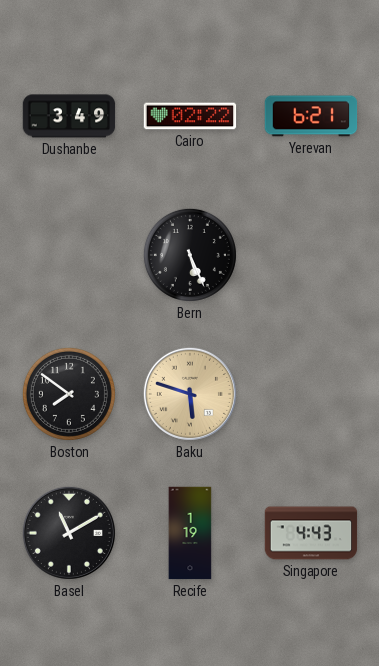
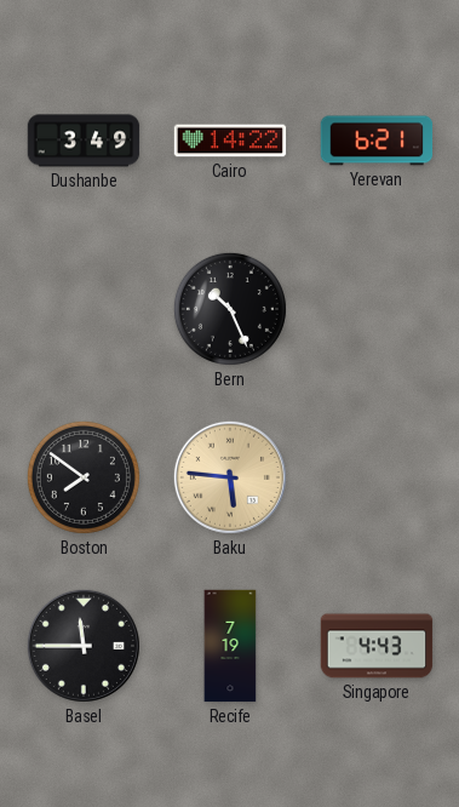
Cairo: 02:22 -> 14:22
Bern: 5:26 -> 10:26
Baku: 5:48 -> 5:46
Basel: 11:10 -> 11:45
Recife: 1:19 -> 7:19
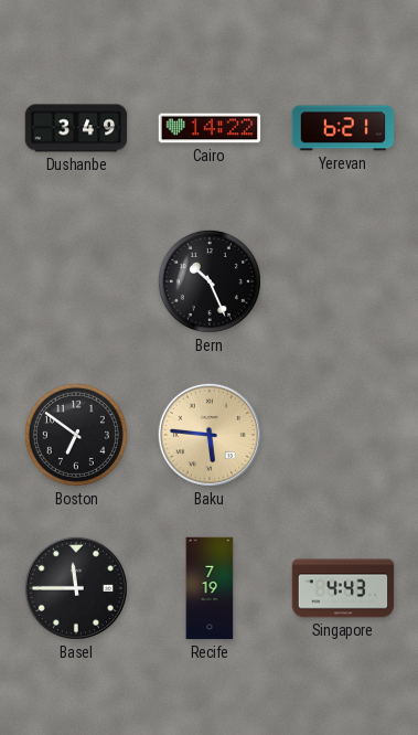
Boston: 7:51 -> 6:51
